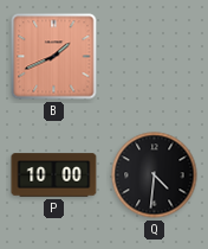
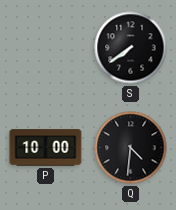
B: 1:41 -> none
S: none -> 7:39
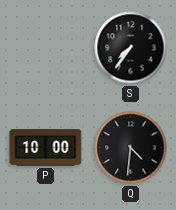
S: 7:39 -> 7:36
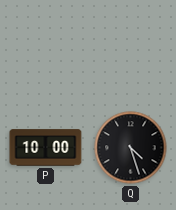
S: 7:36 -> none
Q: 4:31 -> 4:27
